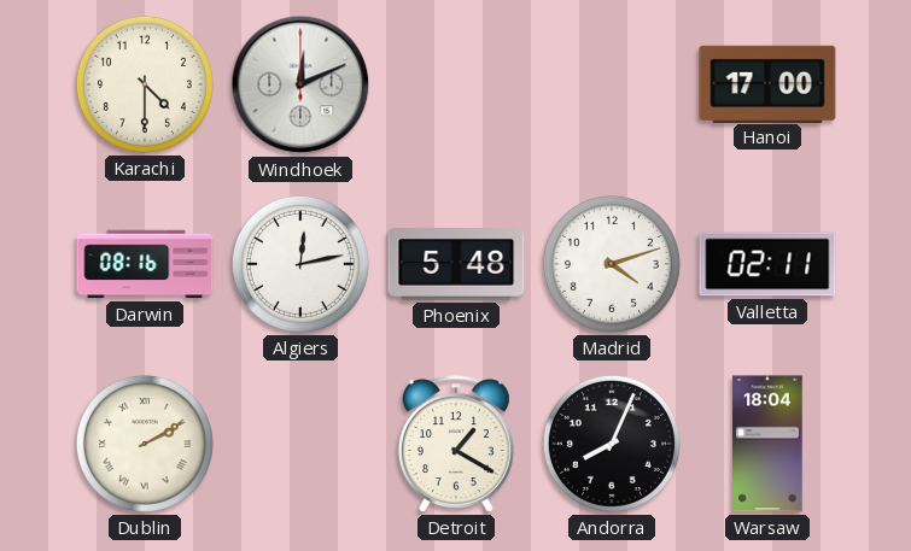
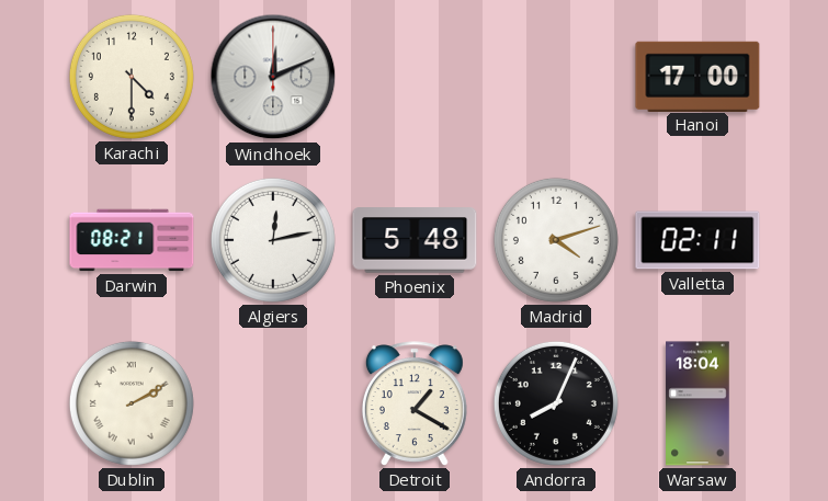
Darwin: 08:16 -> 08:21
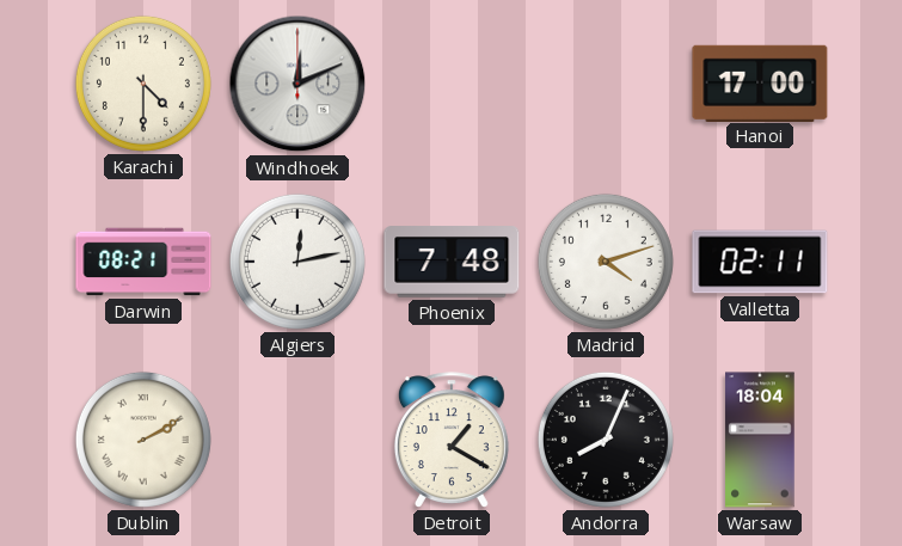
Phoenix: 5:48 -> 7:48
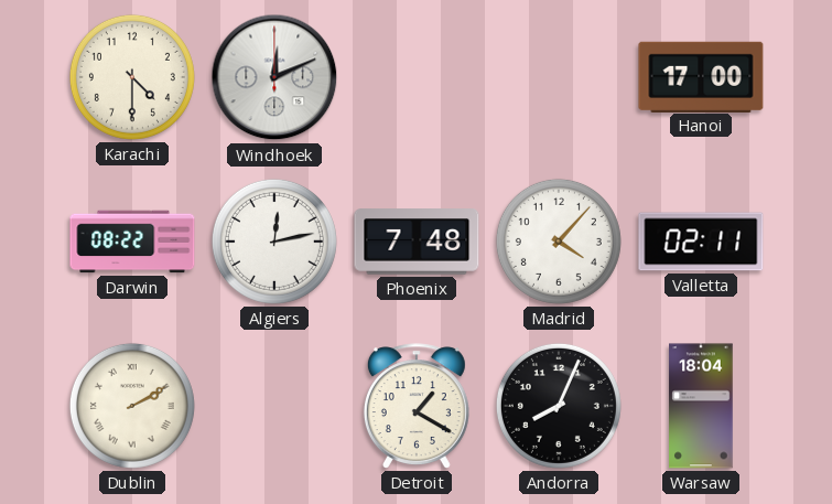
Darwin: 08:21 -> 08:22
Madrid: 4:12 -> 4:07
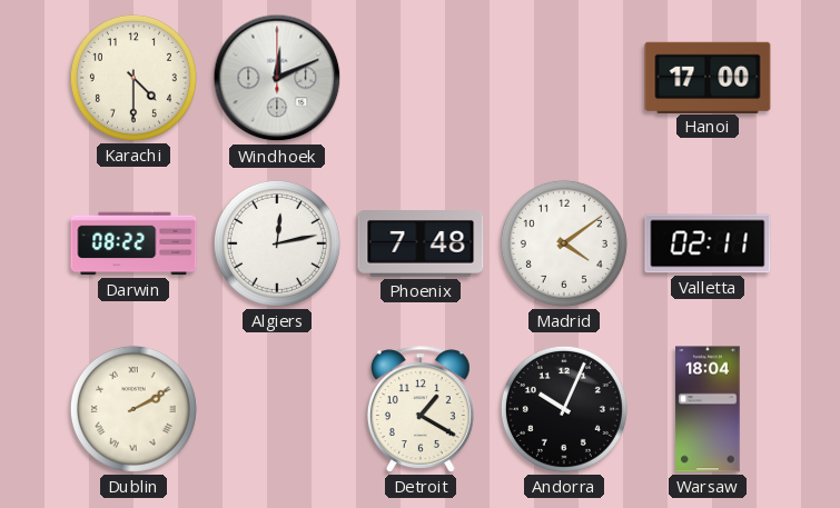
Madrid: 4:07 -> 4:09
Andorra: 8:04 -> 10:04
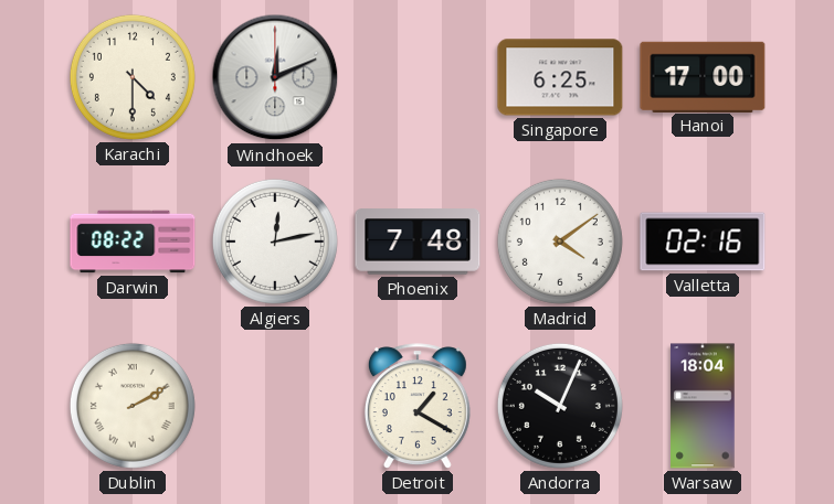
Singapore: none -> 6:25
Valletta: 02:11 -> 02:16
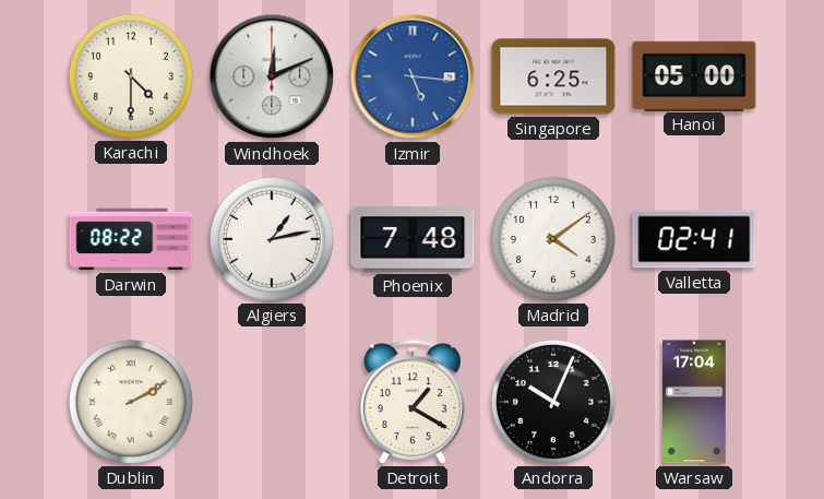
Izmir: none -> 5:16
Hanoi: 17:00 -> 05:00
Algiers: 12:13 -> 1:13
Valletta: 02:16 -> 02:41
Warsaw: 18:04 -> 17:04
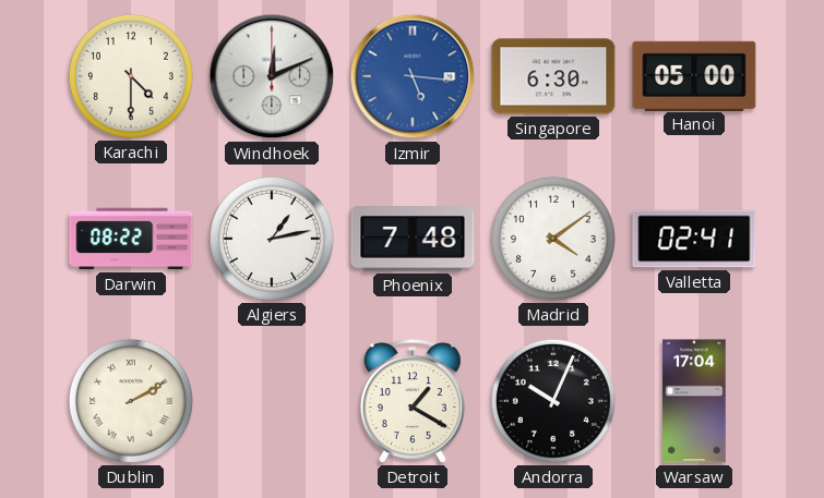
Singapore: 6:25 -> 6:30
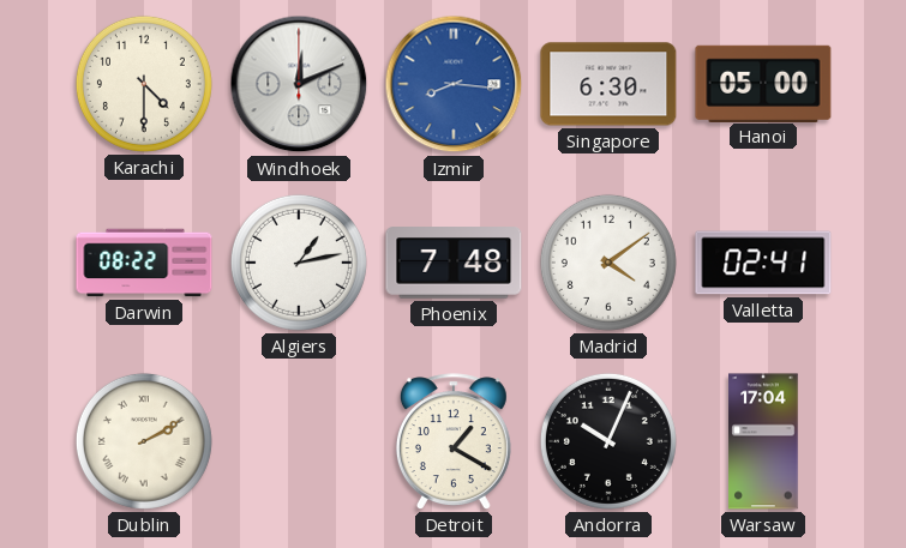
Izmir: 5:16 -> 8:16
